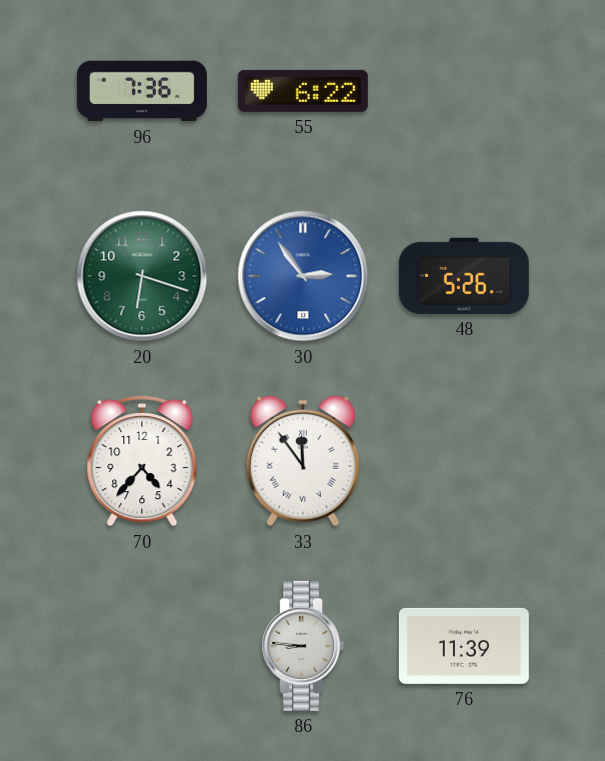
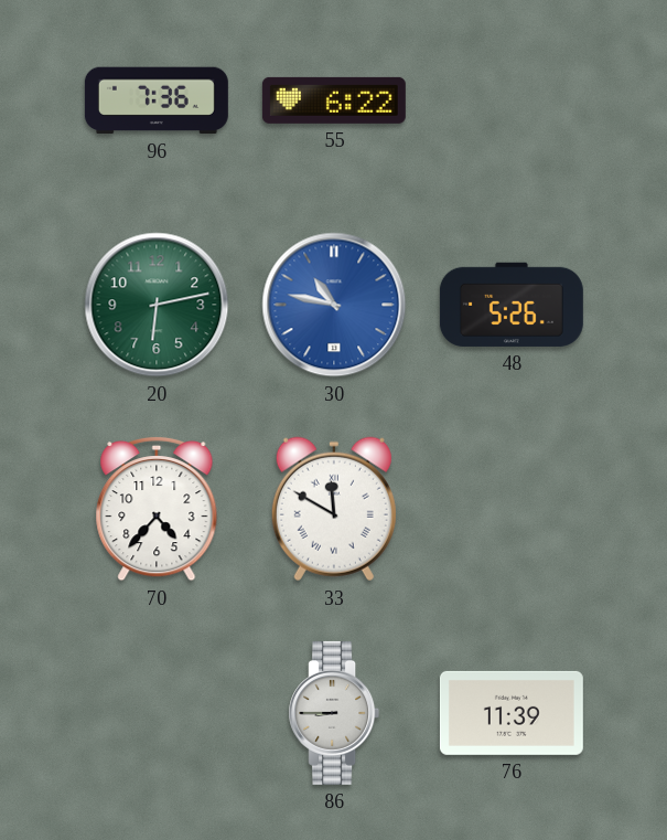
20: 6:18 -> 6:13
30: 2:54 -> 10:47
33: 11:54 -> 11:50
86: 8:46 -> 8:45
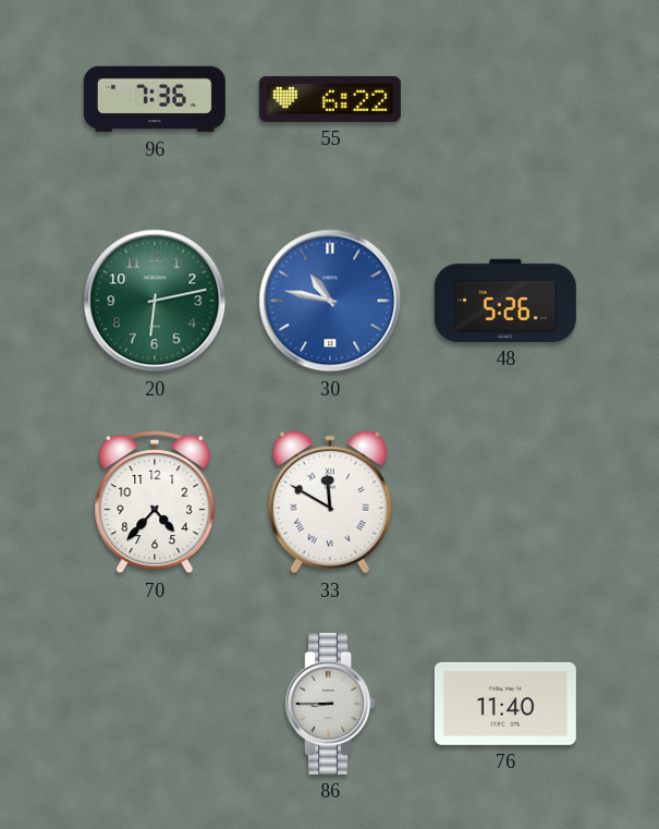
76: 11:39 -> 11:40
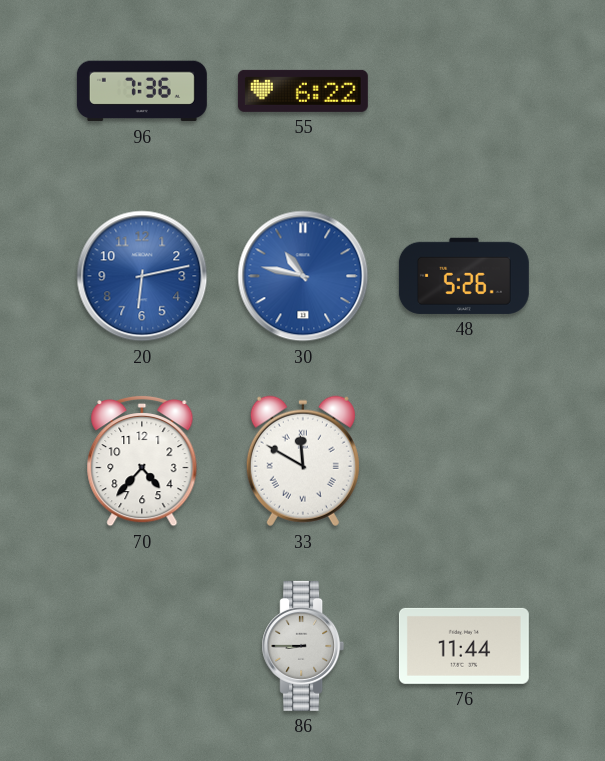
20 dial: green -> blue
76: 11:40 -> 11:44
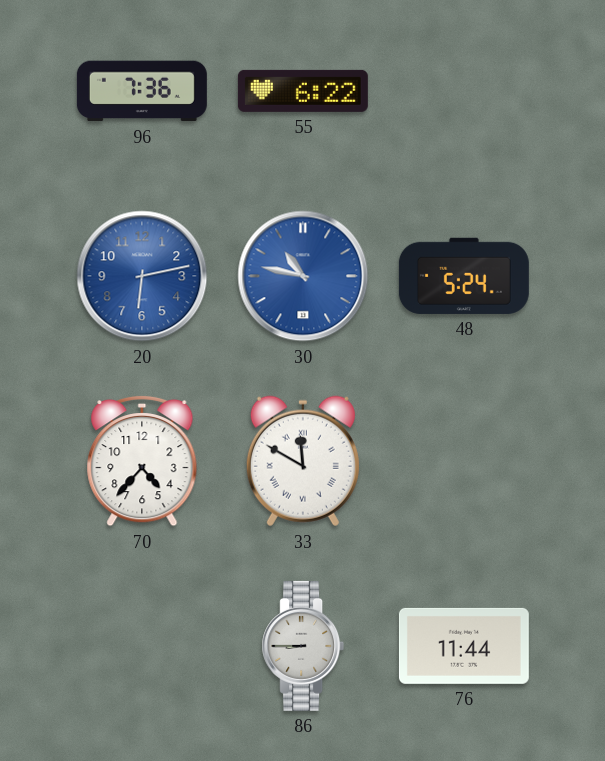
48: 5:26 -> 5:24
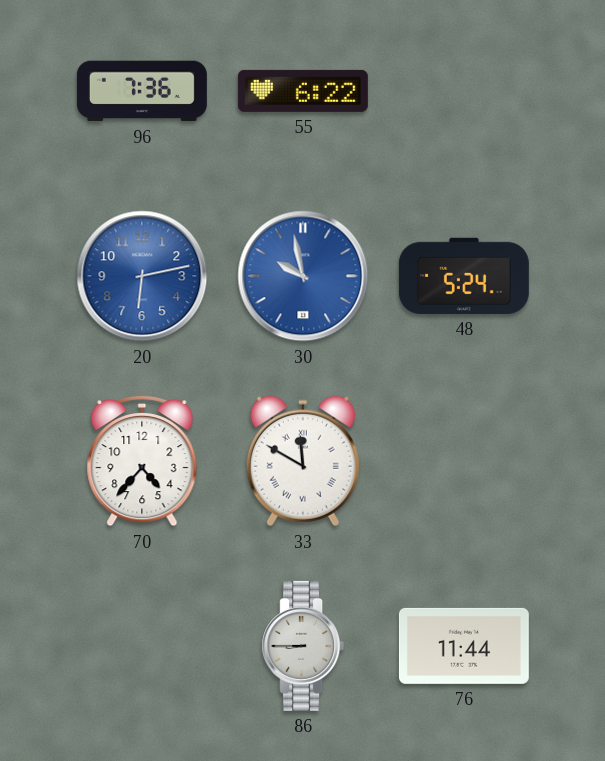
30: 10:47 -> 9:58
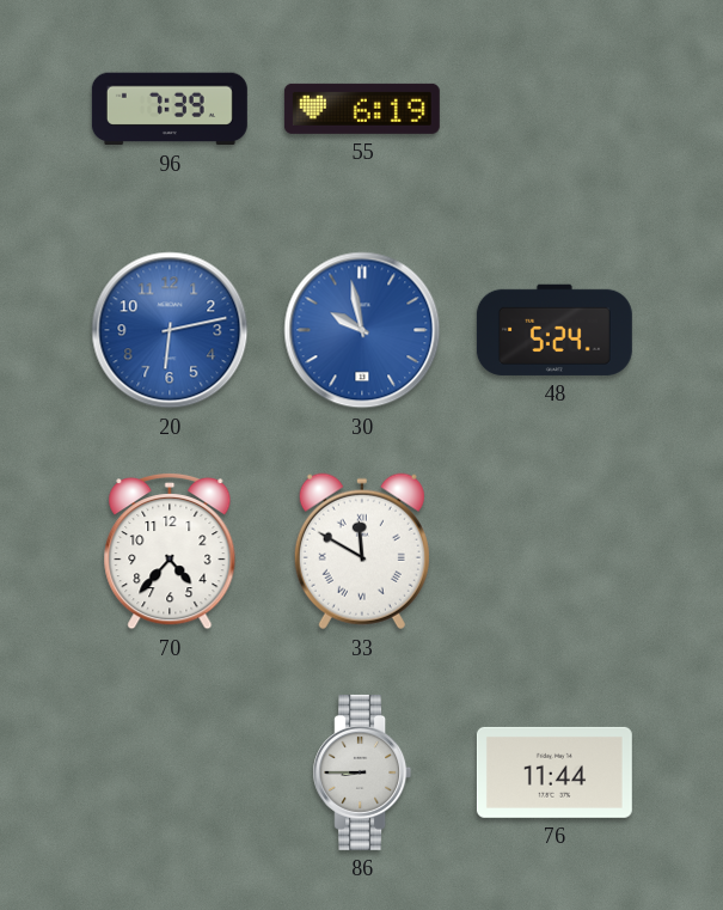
96: 7:36 -> 7:39
55: 6:22 -> 6:19
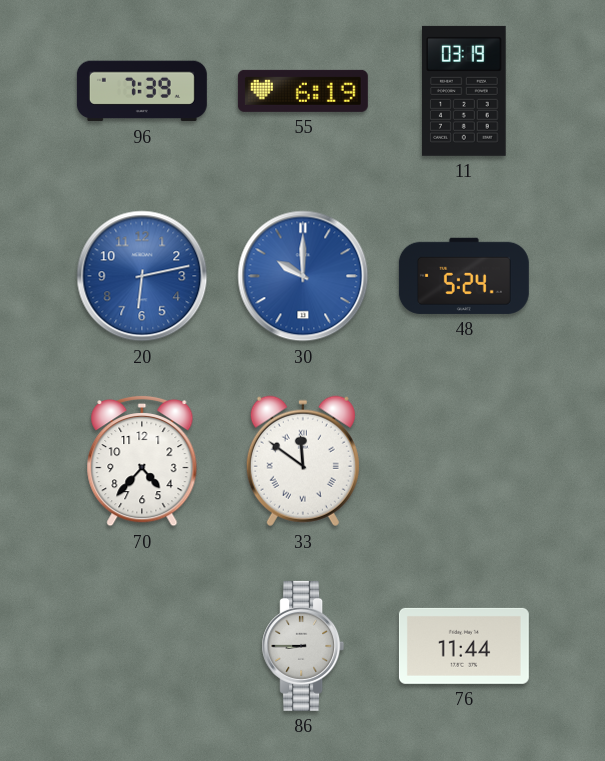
11: none -> 03:19
30: 9:58 -> 10:00
33: 11:50 -> 11:51
